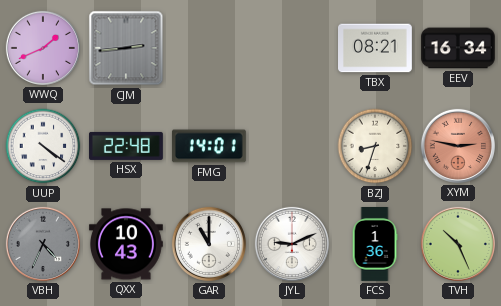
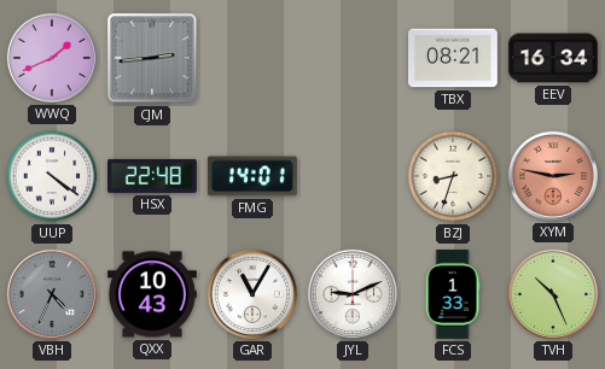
GAR: 11:00 -> 11:05
FCS: 1:36 -> 1:33
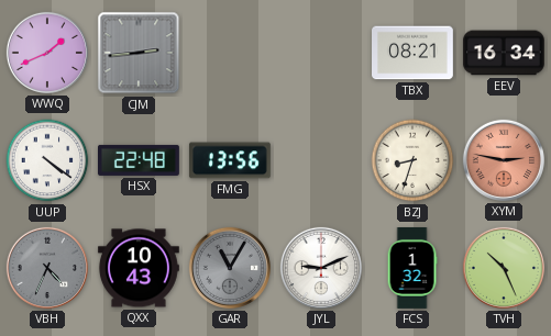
FMG: 14:01 -> 13:56
GAR dial: white -> grey
FCS: 1:33 -> 1:32
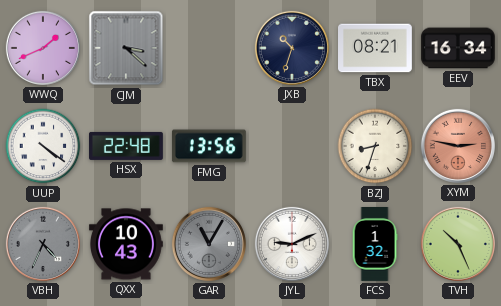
CJM: 2:44 -> 3:22
JXB: none -> 10:33
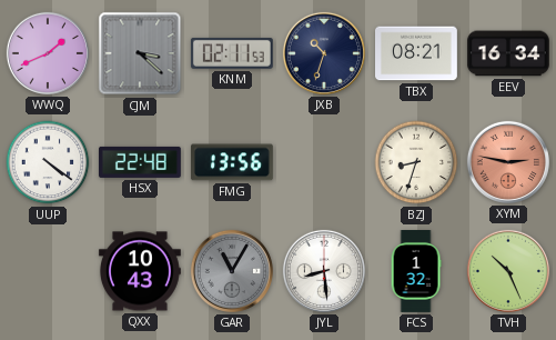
KNM: none -> 02:11
VBH: 4:34 -> none
JYL: 9:11 -> 8:29
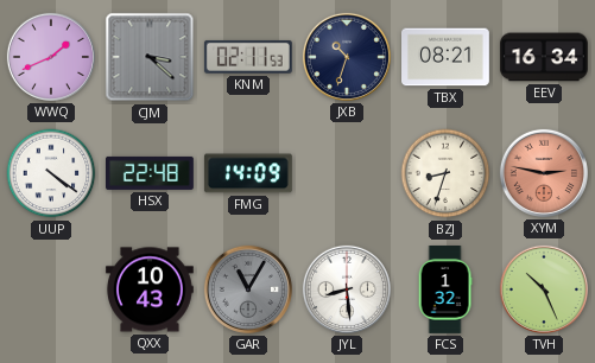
FMG: 13:56 -> 14:09
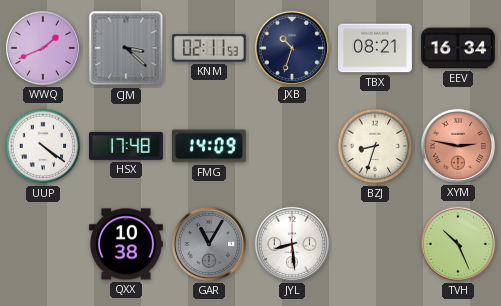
HSX: 22:48 -> 17:48
QXX: 10:43 -> 10:38
FCS: 1:32 -> none
